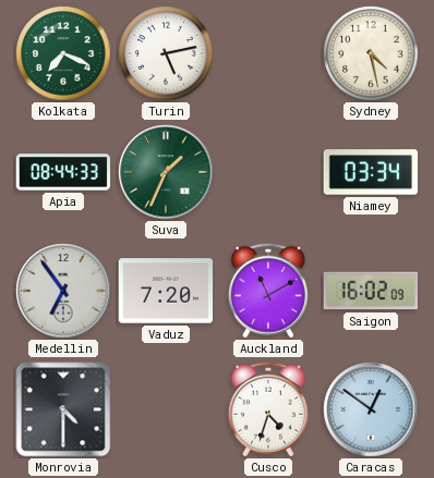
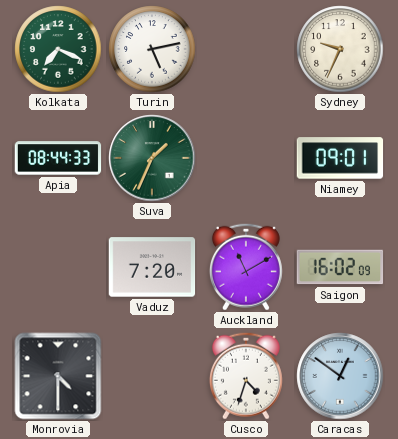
Sydney: 4:28 -> 9:34
Niamey: 03:34 -> 09:01
Medellin: 6:54 -> none
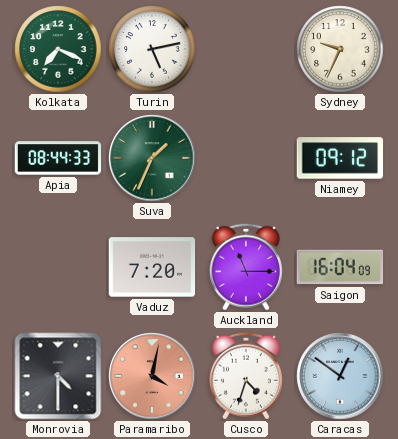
Niamey: 09:01 -> 09:12
Auckland: 11:10 -> 11:15
Saigon: 16:02 -> 16:04
Paramaribo: none -> 4:02
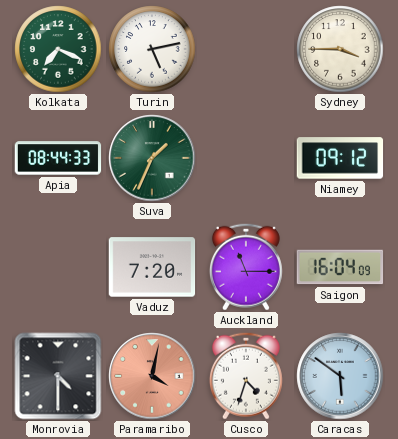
Sydney: 9:34 -> 3:45
Caracas: 12:51 -> 5:51
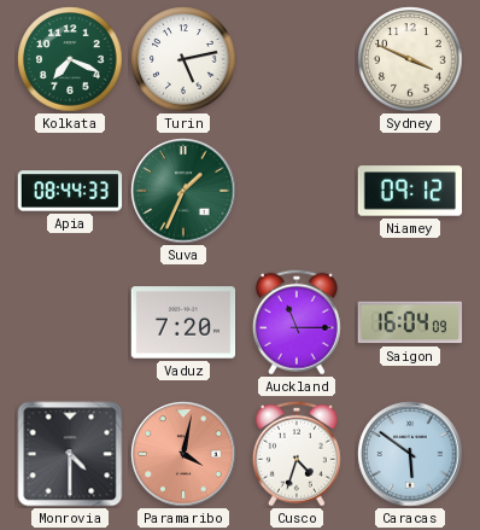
Sydney: 3:45 -> 3:49
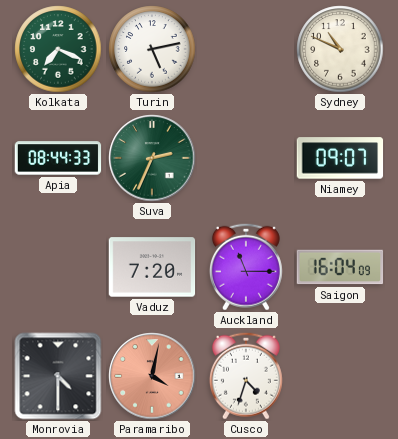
Sydney: 3:49 -> 10:49
Suva: 1:34 -> 2:34
Niamey: 09:12 -> 09:07
Caracas: 5:51 -> none
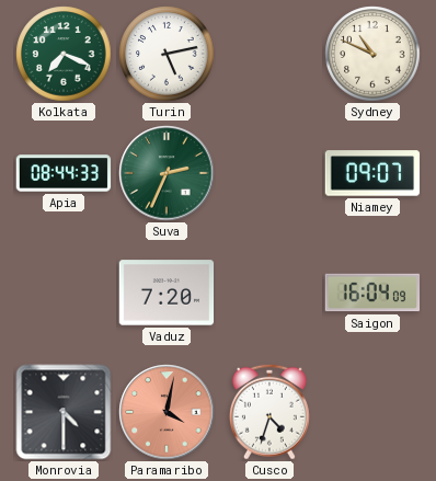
Auckland: 11:15 -> none
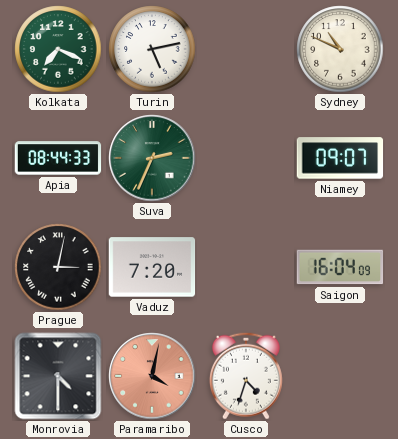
Prague: none -> 3:02
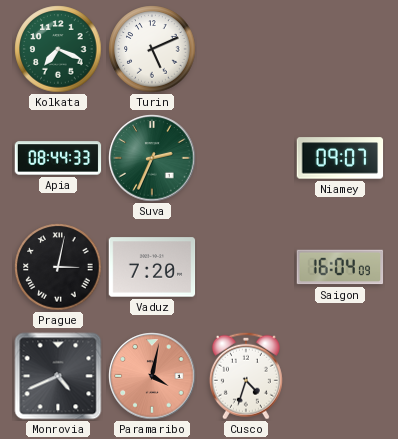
Turin: 5:13 -> 5:11
Sydney: 10:49 -> none
Monrovia: 4:30 -> 4:41
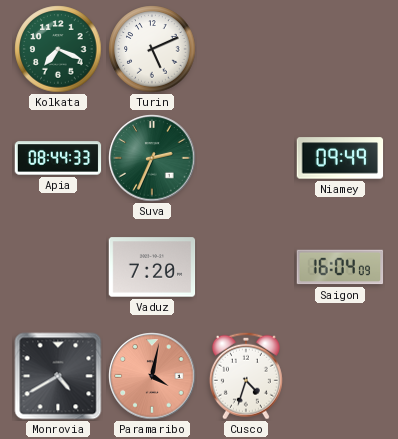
Niamey: 09:07 -> 09:49
Prague: 3:02 -> none
Monrovia: 4:41 -> 4:40
